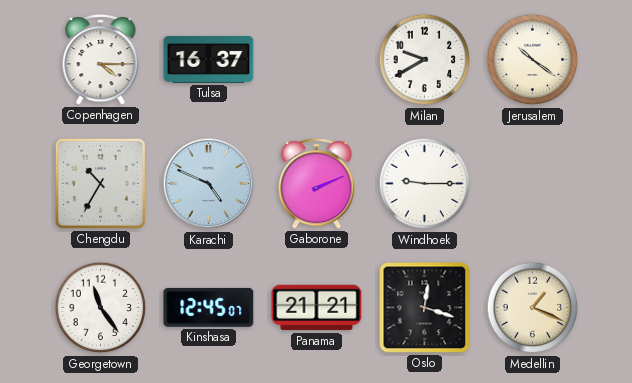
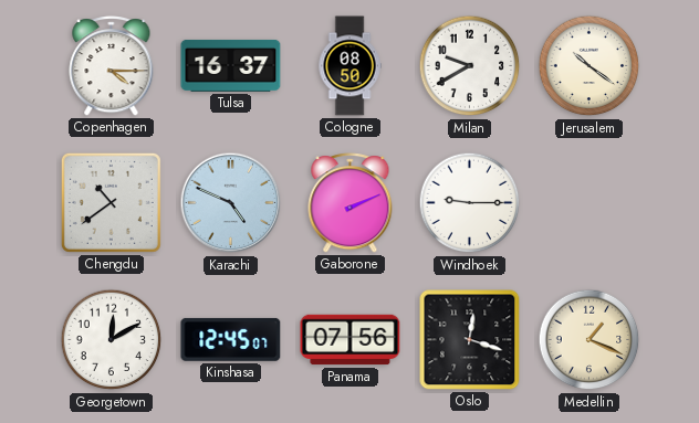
Cologne: none -> 08:50
Chengdu: 10:35 -> 10:39
Georgetown: 11:24 -> 12:10
Panama: 21:21 -> 07:56
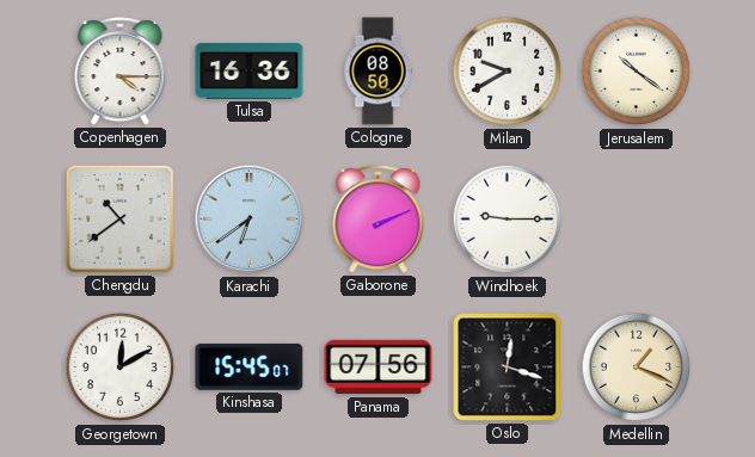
Tulsa: 16:37 -> 16:36
Karachi: 4:49 -> 6:39
Kinshasa: 12:45 -> 15:45
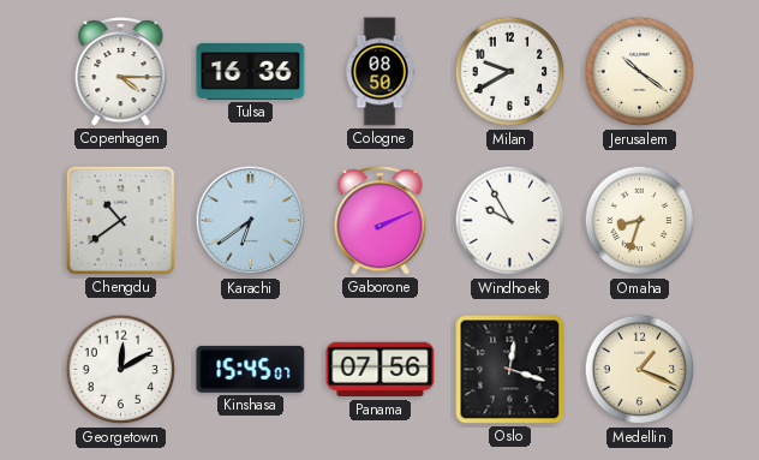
Windhoek: 9:15 -> 9:55
Omaha: none -> 8:33
